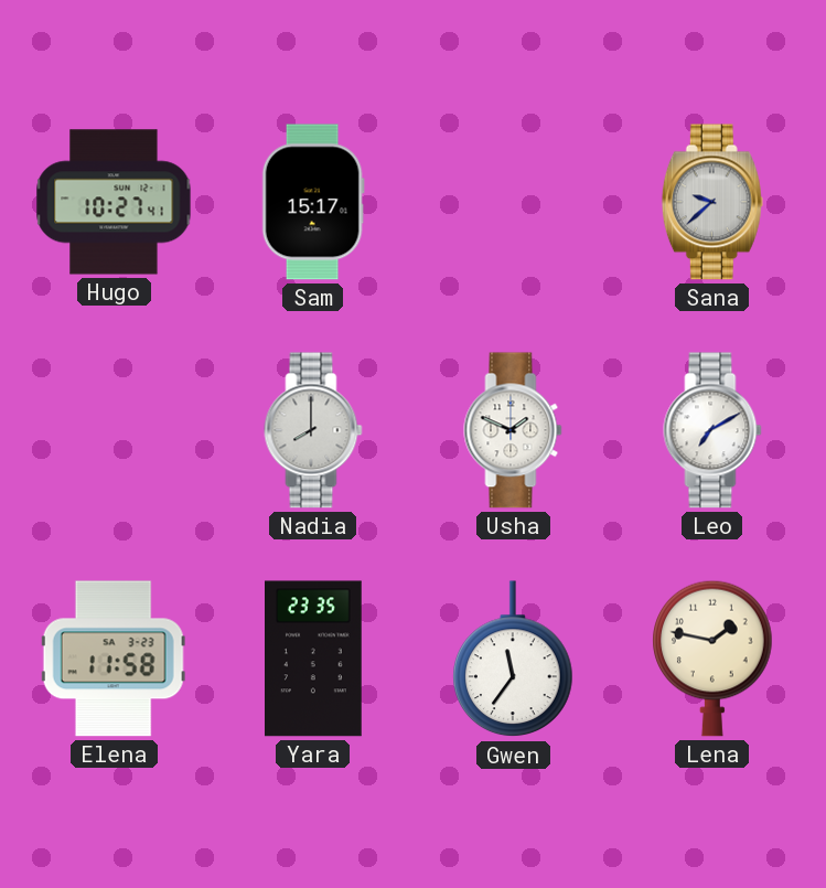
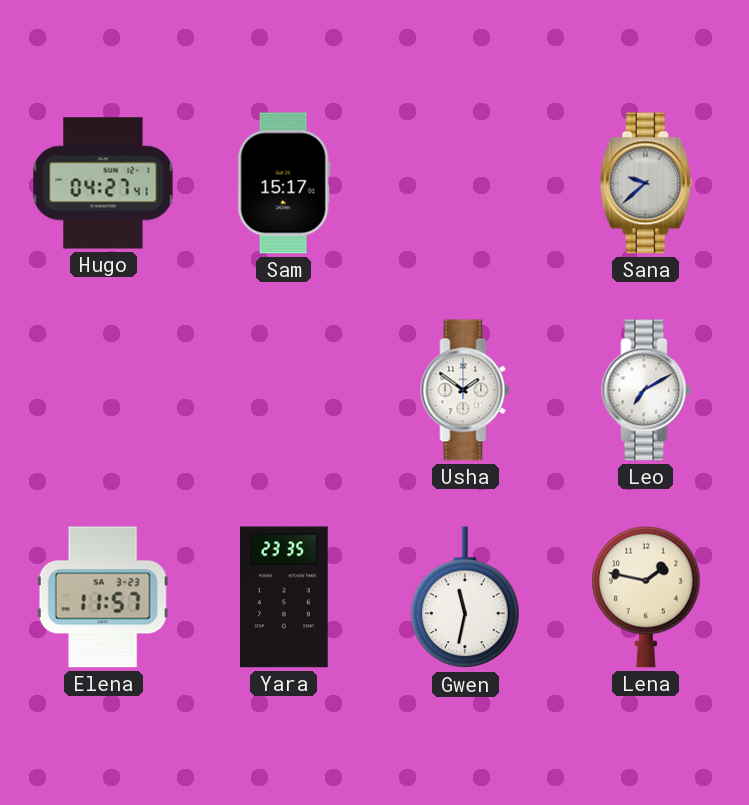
Hugo: 10:27 -> 04:27
Nadia: 8:00 -> none
Usha: 1:49 -> 1:51
Elena: 11:58 -> 11:57
Gwen: 11:36 -> 11:32
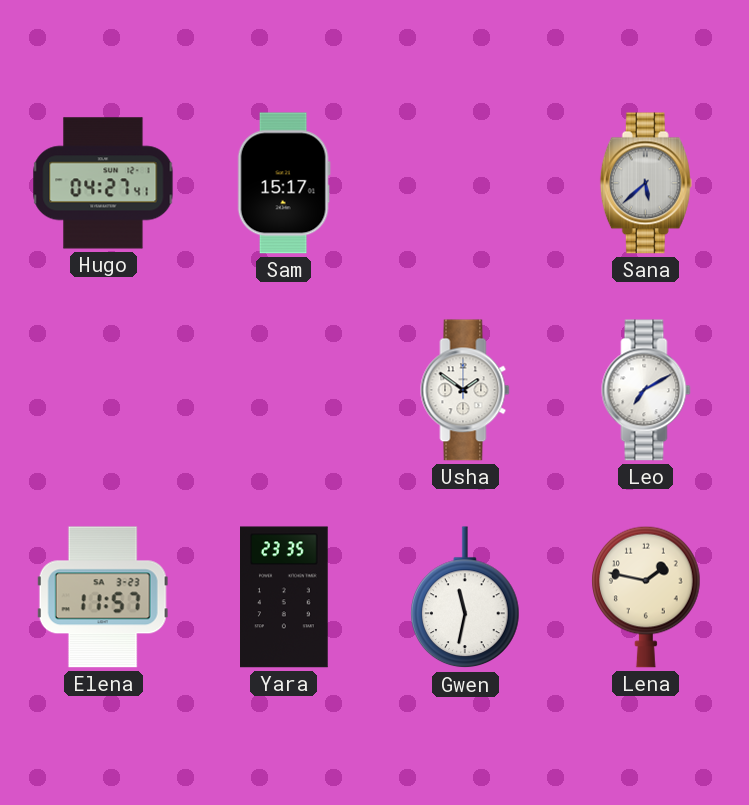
Sana: 9:38 -> 5:38
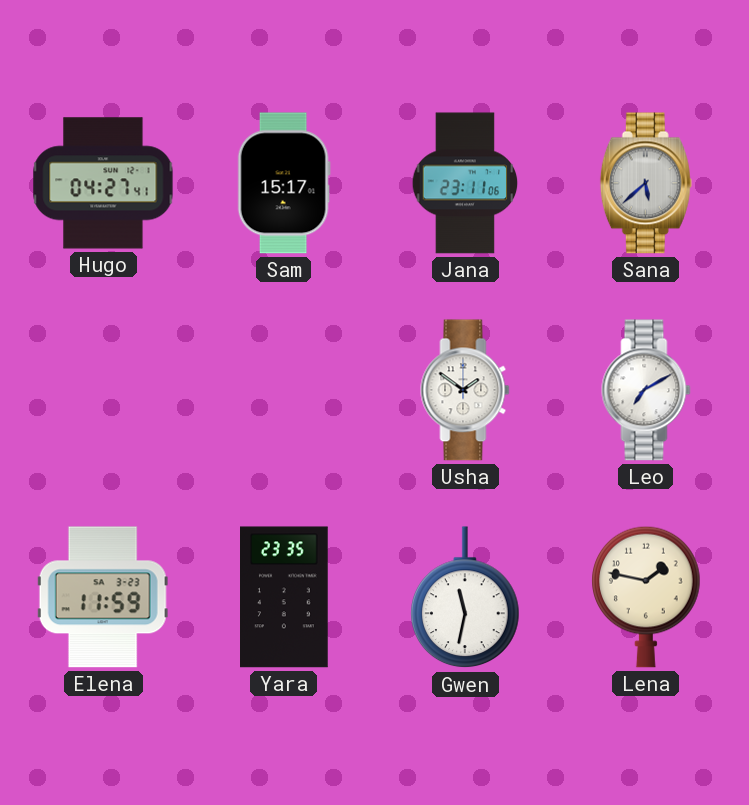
Jana: none -> 23:11
Elena: 11:57 -> 11:59
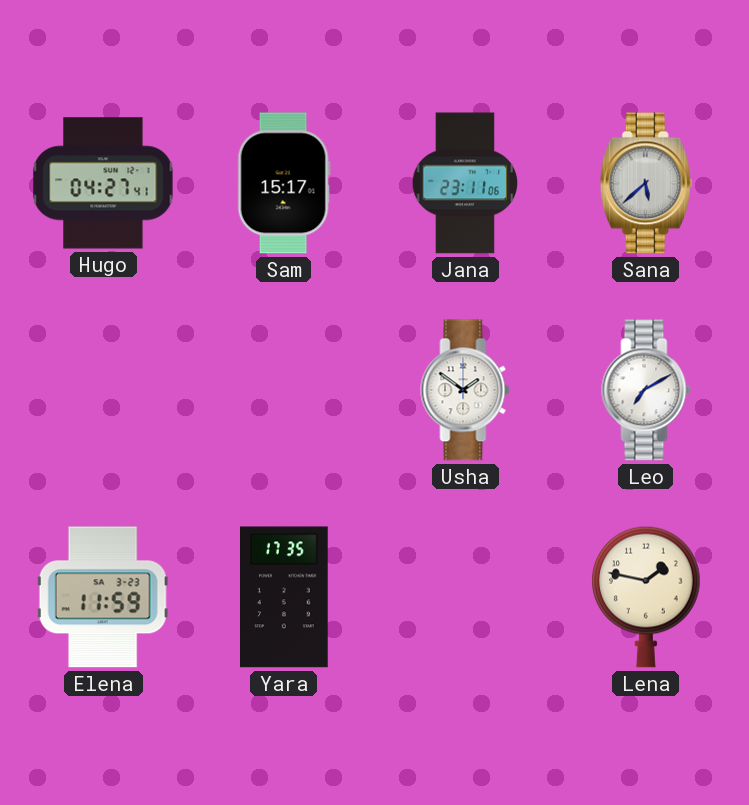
Yara: 23:35 -> 17:35
Gwen: 11:32 -> none
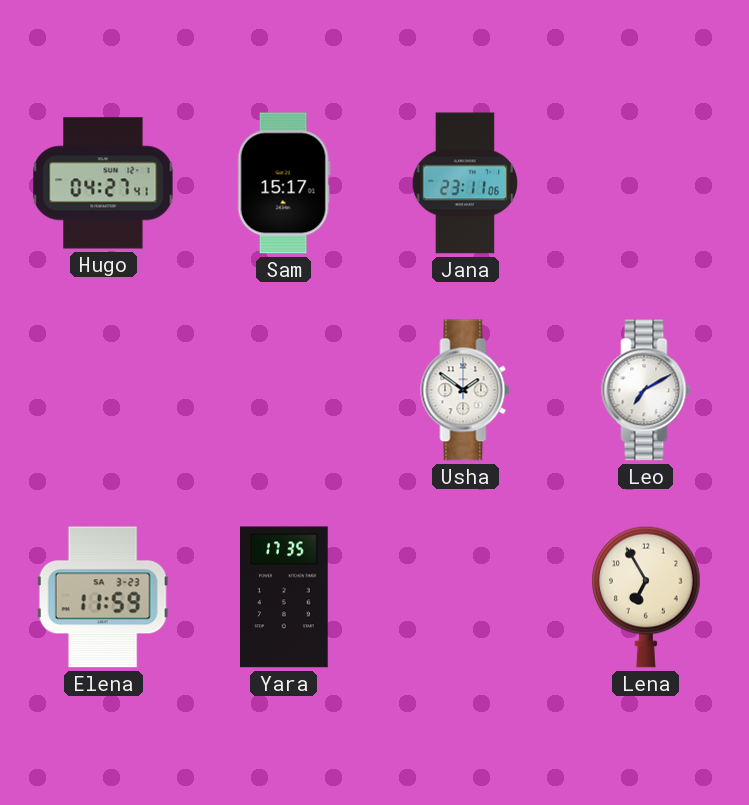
Sana: 5:38 -> none
Lena: 1:47 -> 6:55
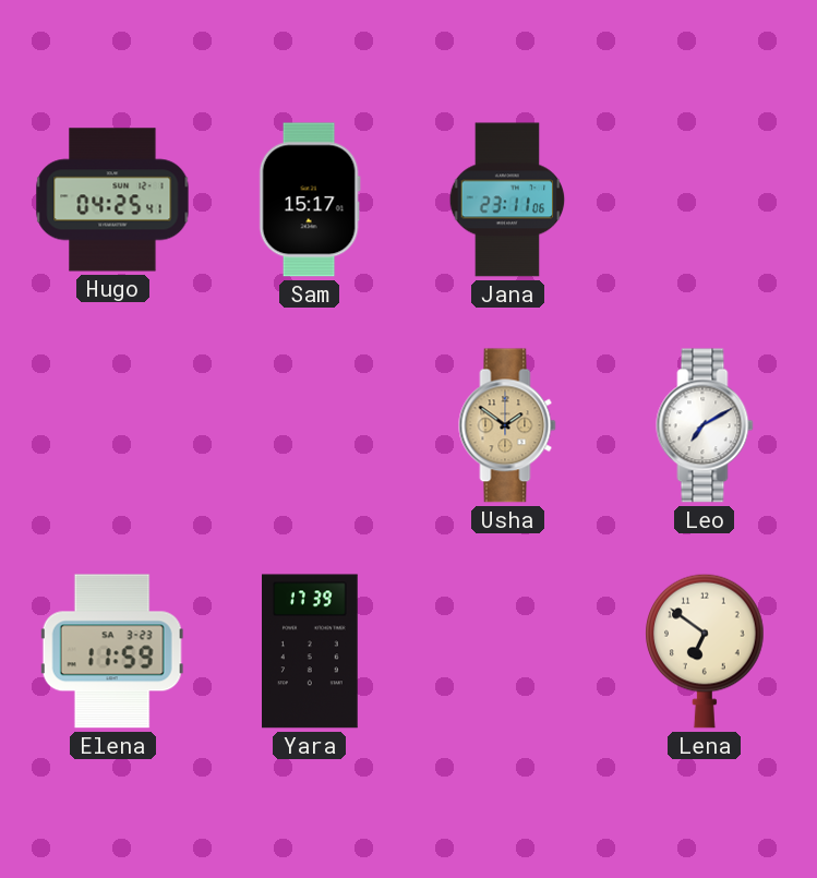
Hugo: 04:27 -> 04:25
Usha dial: white -> champagne
Yara: 17:35 -> 17:39
Lena: 6:55 -> 6:51
